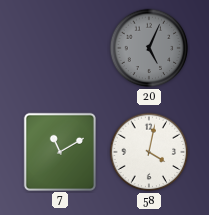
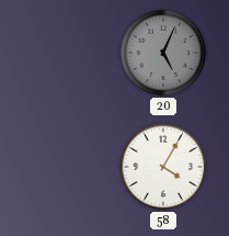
7: 11:10 -> none
58: 4:02 -> 4:05
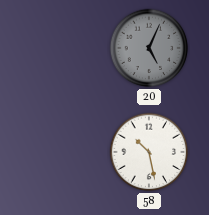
58: 4:05 -> 10:28
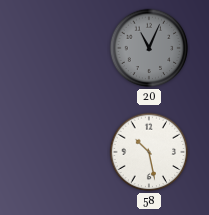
20: 5:04 -> 11:04
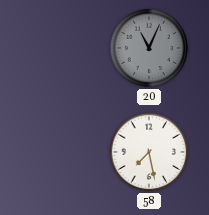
58: 10:28 -> 7:28
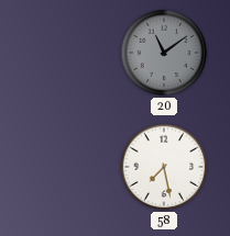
20: 11:04 -> 11:09
